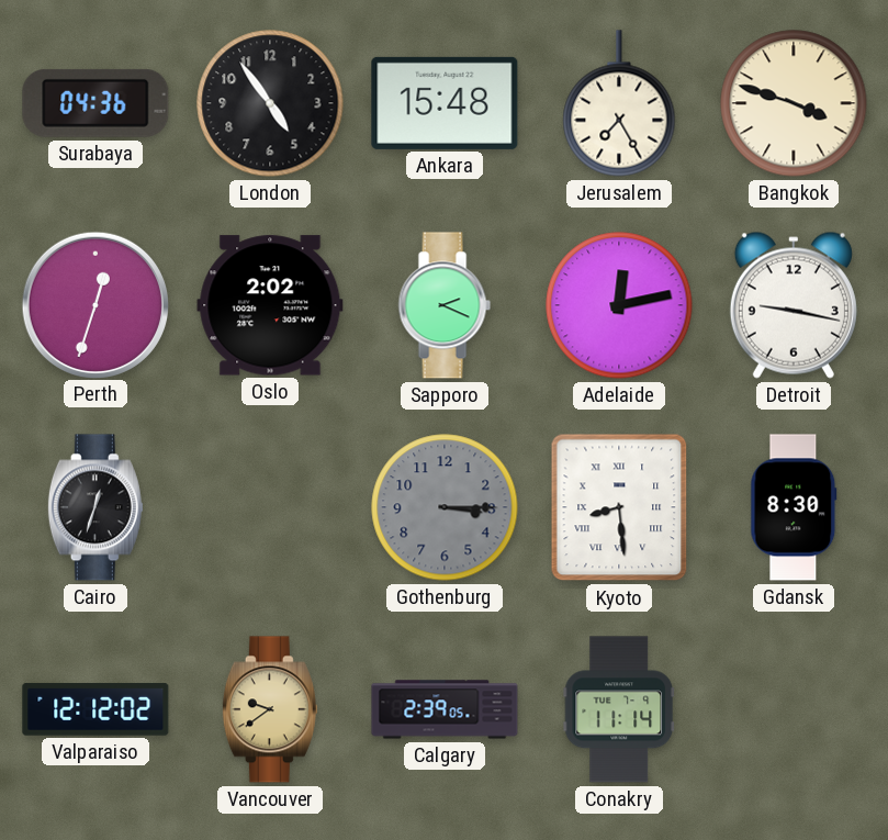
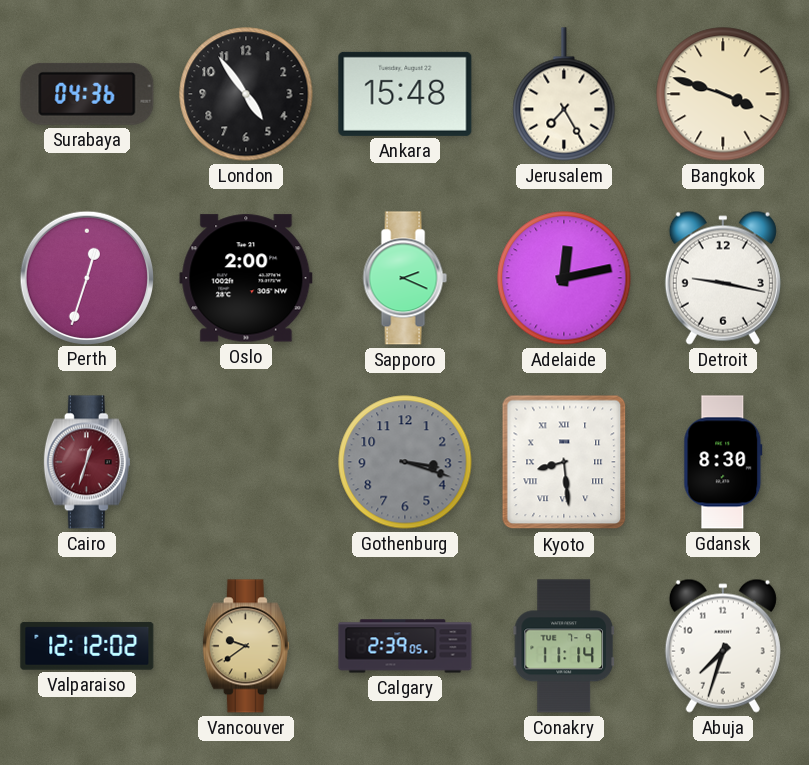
Oslo: 2:02 -> 2:00
Cairo dial: black -> burgundy
Gothenburg: 3:15 -> 3:18
Abuja: none -> 7:33
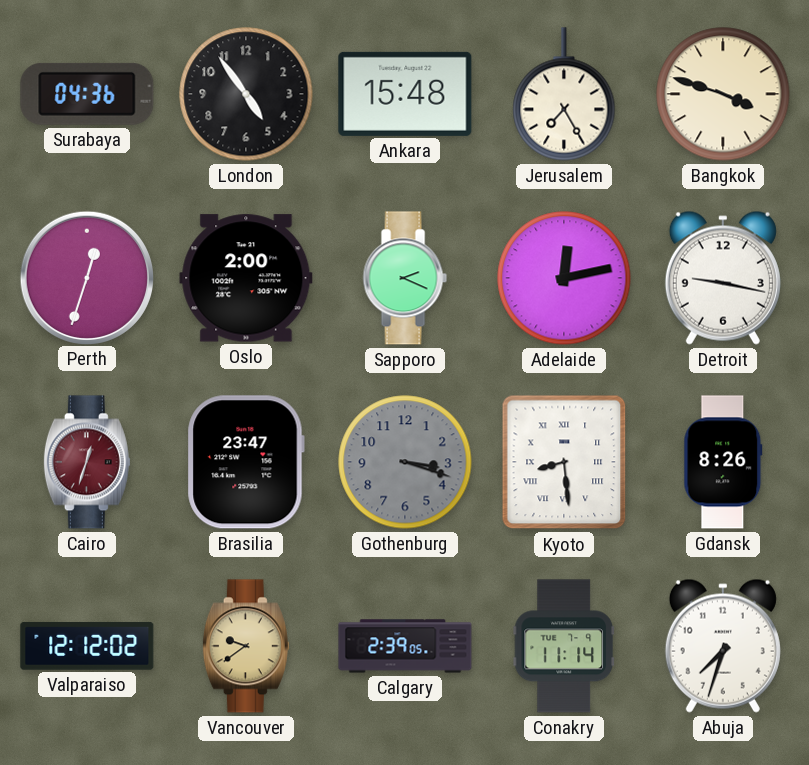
Brasilia: none -> 23:47
Gdansk: 8:30 -> 8:26
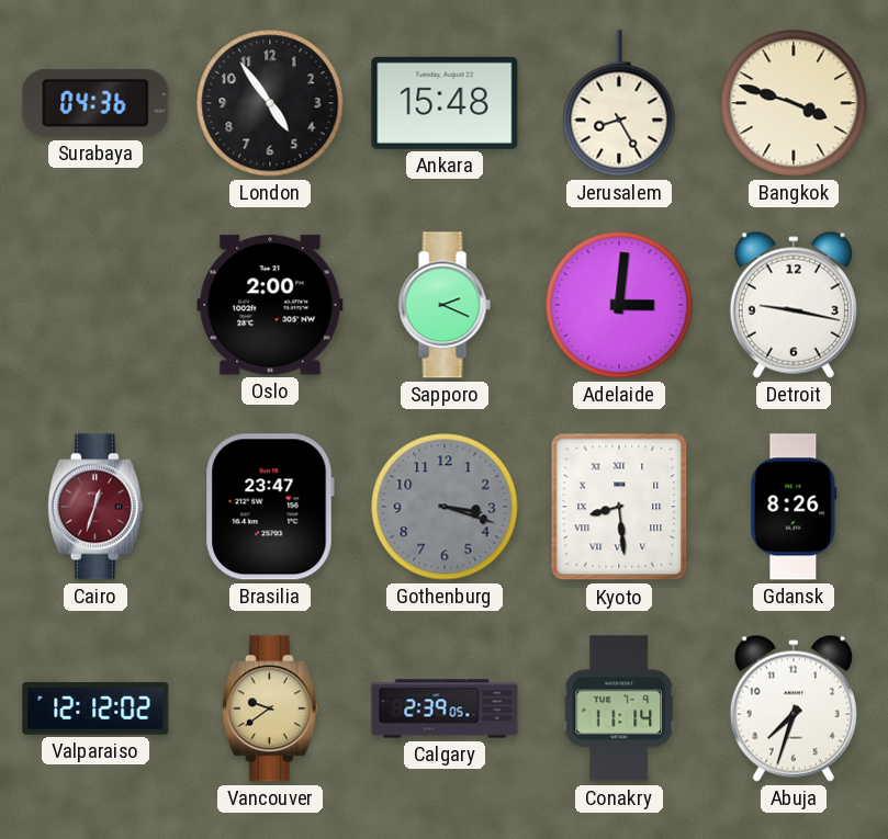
Jerusalem: 7:25 -> 8:25
Perth: 12:33 -> none
Adelaide: 12:13 -> 3:01
